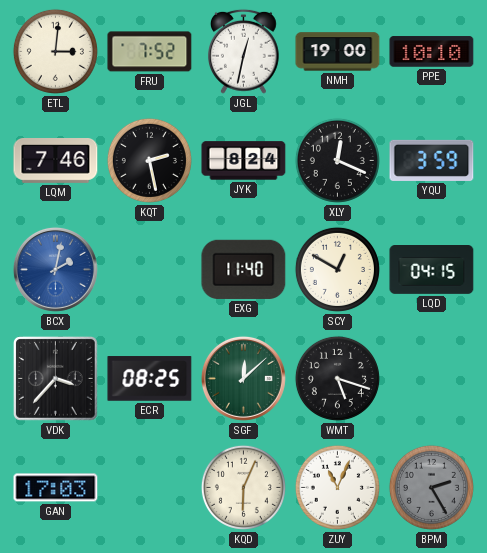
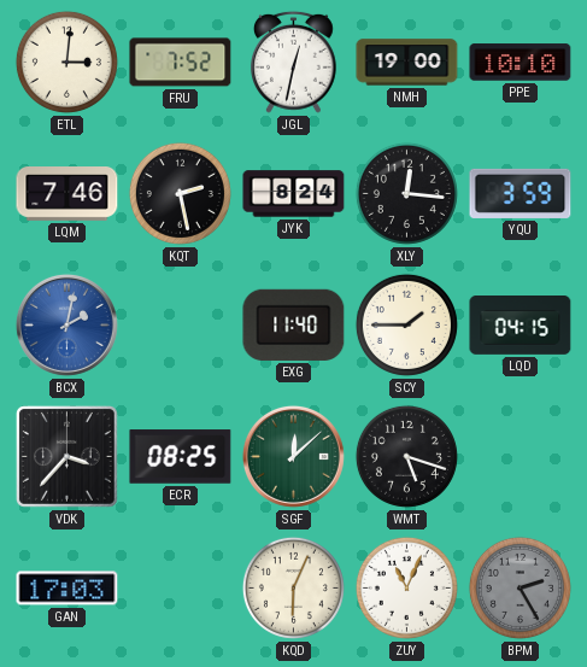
XLY: 12:19 -> 12:16
SCY: 12:50 -> 1:45
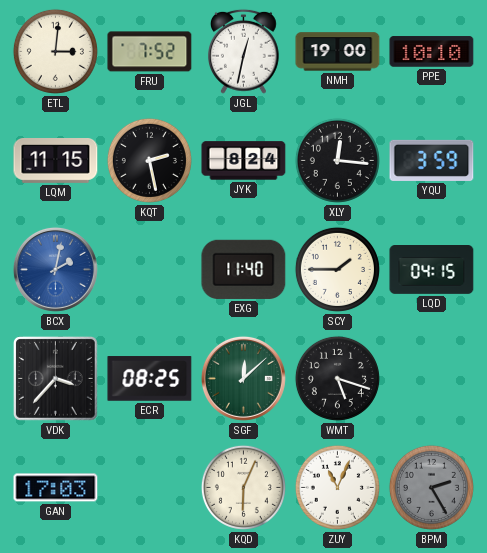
LQM: 7:46 -> 11:15
